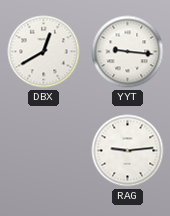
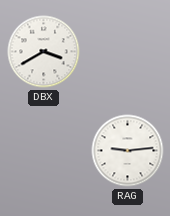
DBX: 12:40 -> 3:40
YYT: 9:16 -> none
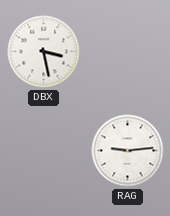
DBX: 3:40 -> 3:28
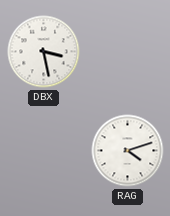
RAG: 9:14 -> 4:12
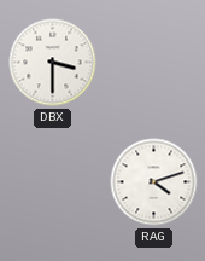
DBX: 3:28 -> 3:30
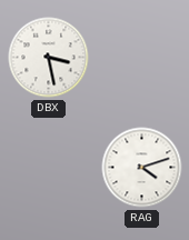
DBX: 3:30 -> 3:28
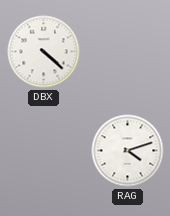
DBX: 3:28 -> 4:22
